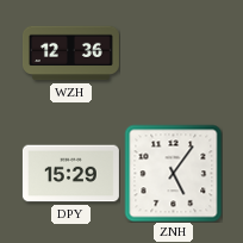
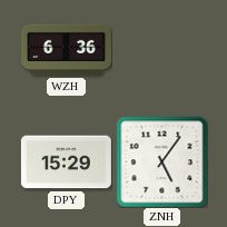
WZH: 12:36 -> 6:36
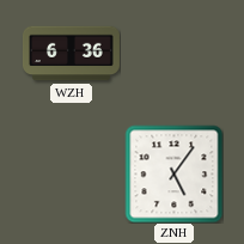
DPY: 15:29 -> none
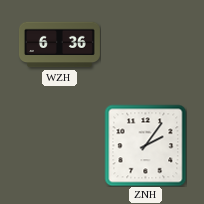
ZNH: 5:06 -> 2:06
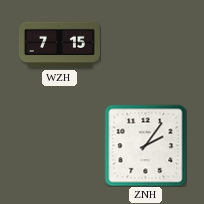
WZH: 6:36 -> 7:15
